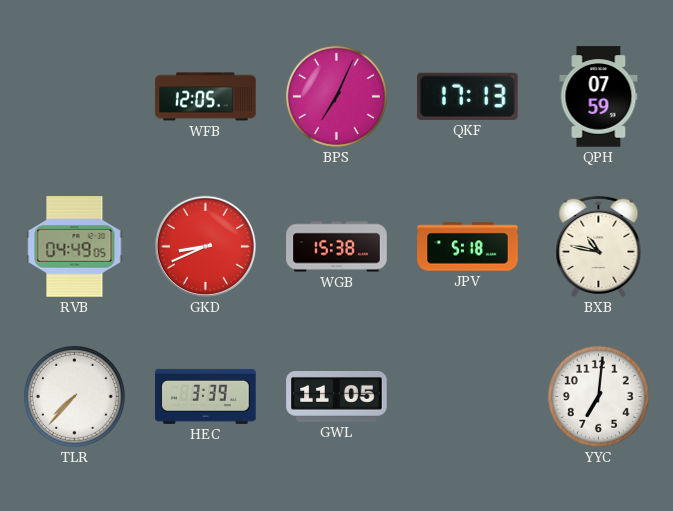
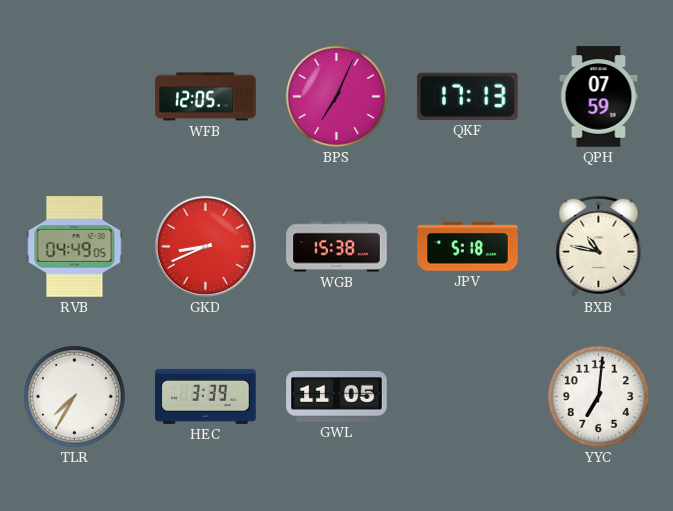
TLR: 7:37 -> 7:35
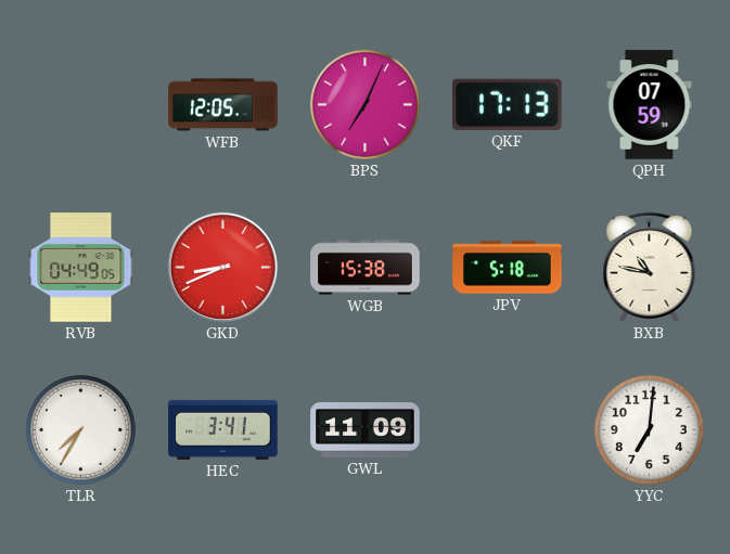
HEC: 3:39 -> 3:41
GWL: 11:05 -> 11:09
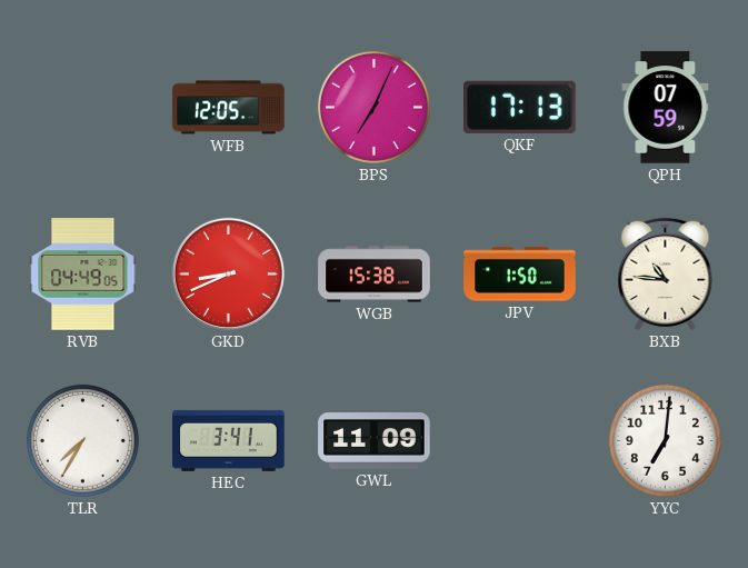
JPV: 5:18 -> 1:50
BXB: 10:47 -> 10:46
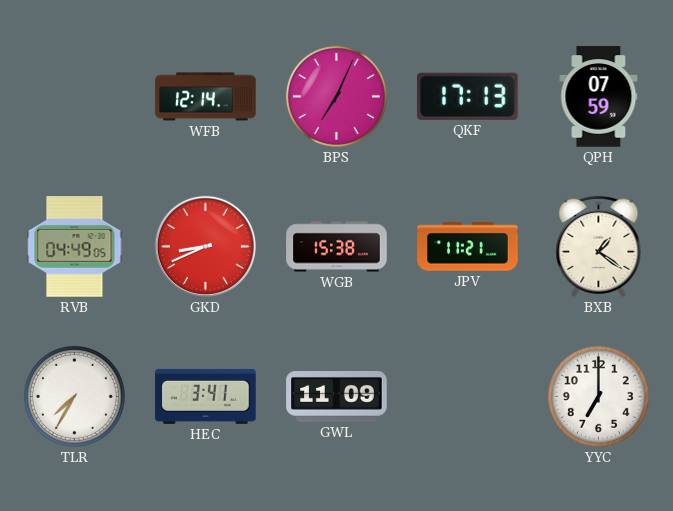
WFB: 12:05 -> 12:14
JPV: 1:50 -> 11:21
BXB: 10:46 -> 1:21
YYC: 7:01 -> 7:00
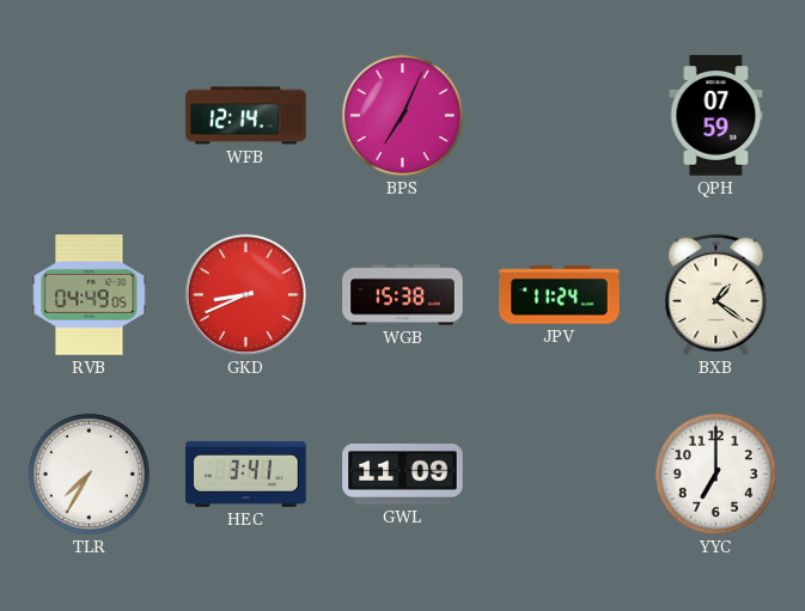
QKF: 17:13 -> none
JPV: 11:21 -> 11:24
